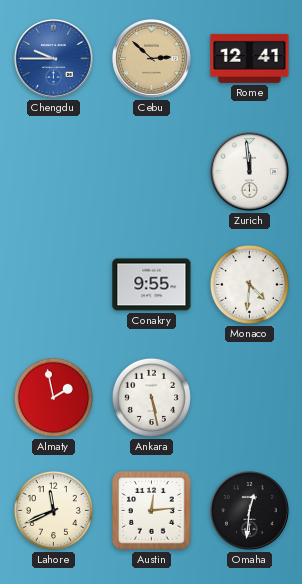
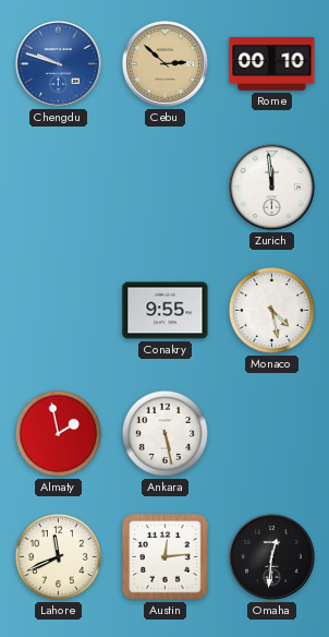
Chengdu: 9:45 -> 9:48
Rome: 12:41 -> 00:10
Monaco: 4:31 -> 4:28
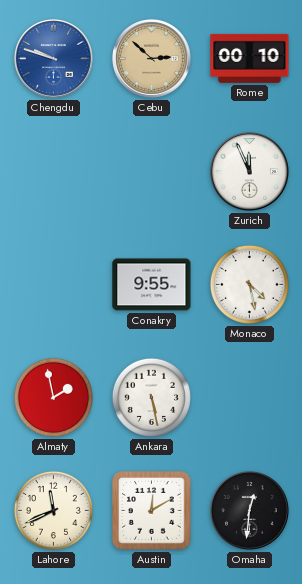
Zurich: 11:59 -> 11:56
Austin: 12:14 -> 12:10
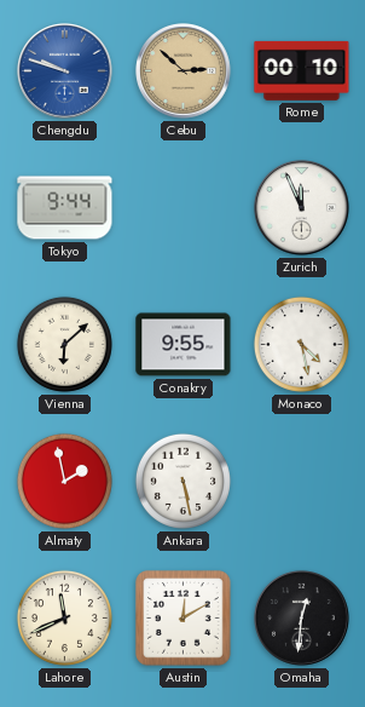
Tokyo: none -> 9:44
Vienna: none -> 6:08
